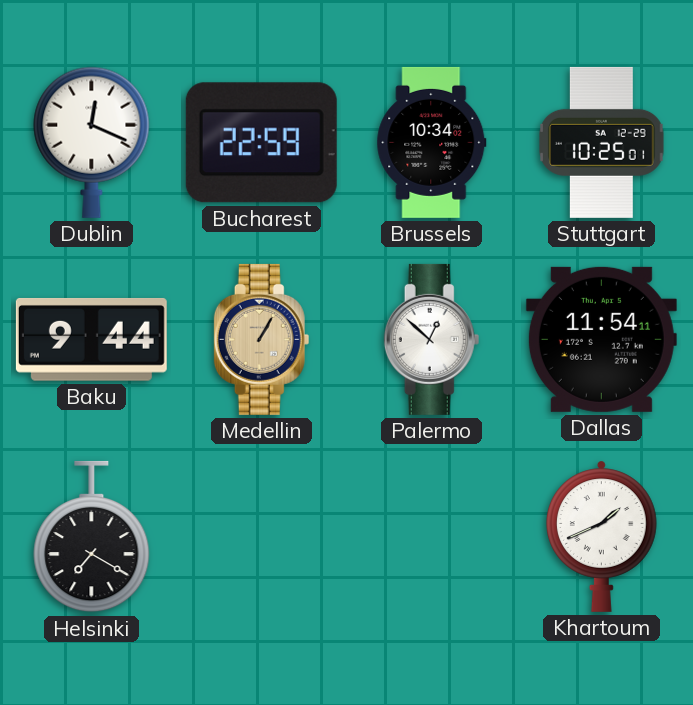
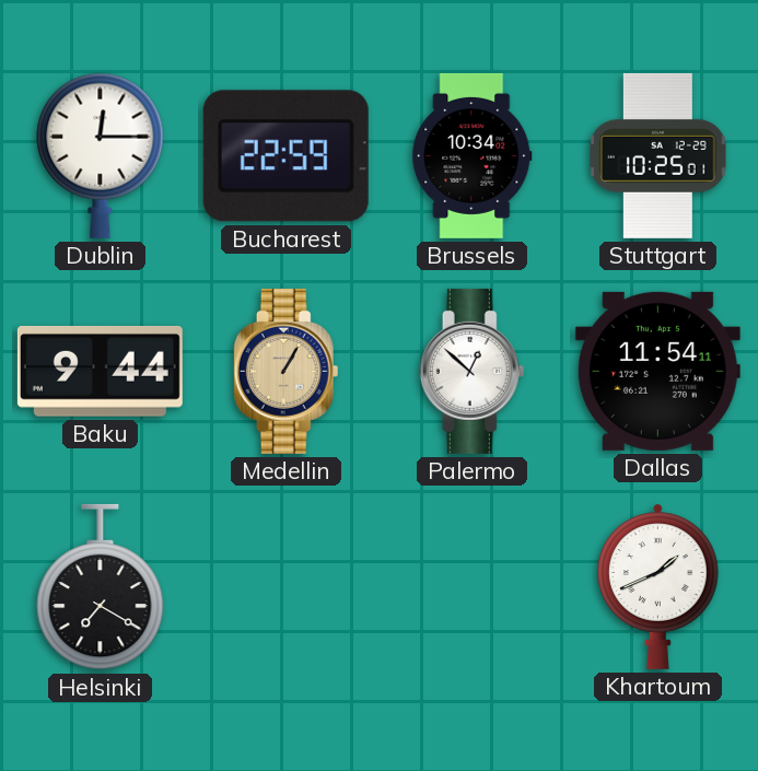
Dublin: 12:19 -> 12:15
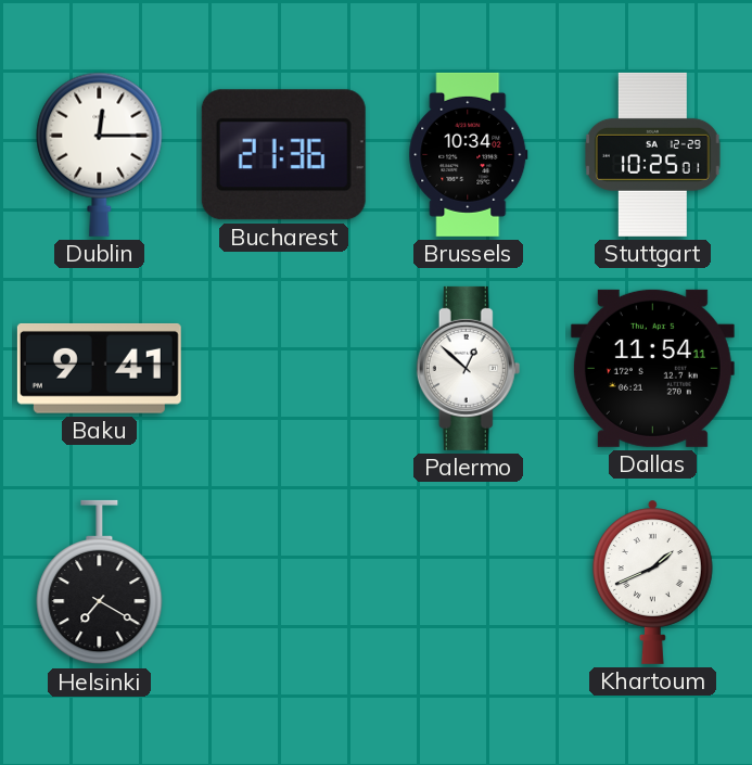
Bucharest: 22:59 -> 21:36
Baku: 9:44 -> 9:41
Medellin: 1:05 -> none
